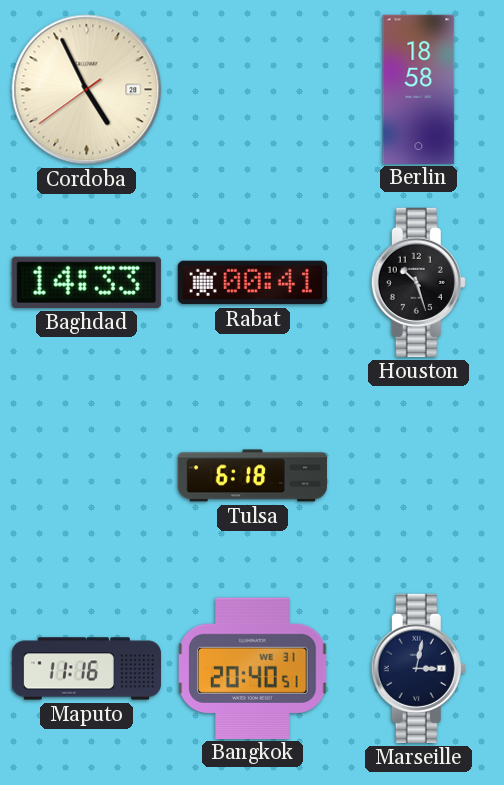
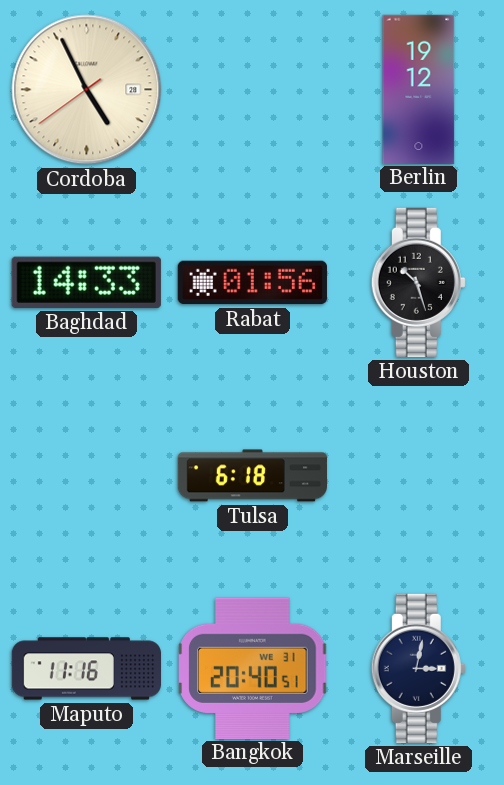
Berlin: 18:58 -> 19:12
Rabat: 00:41 -> 01:56
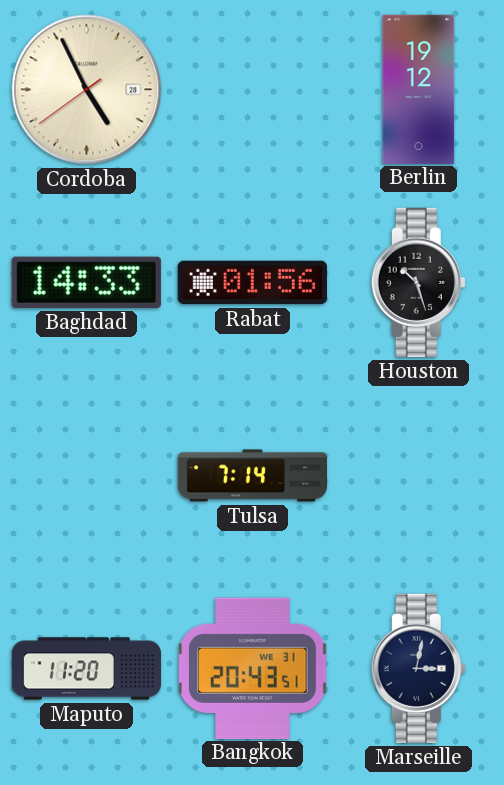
Tulsa: 6:18 -> 7:14
Maputo: 11:16 -> 11:20
Bangkok: 20:40 -> 20:43
